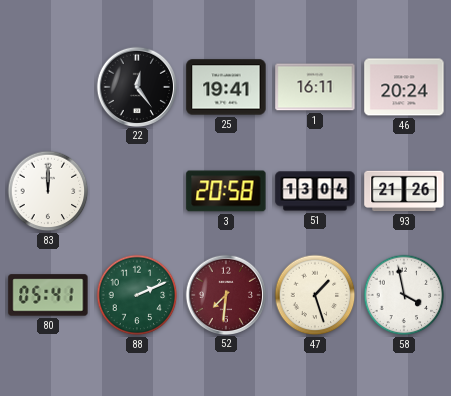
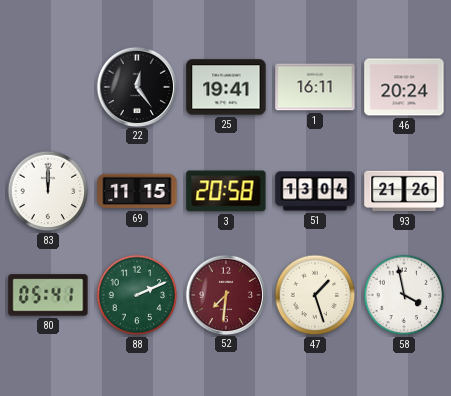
69: none -> 11:15
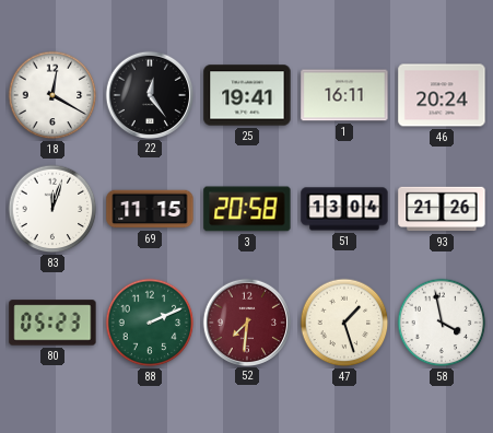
18: none -> 12:20
83: 12:00 -> 12:03
80: 05:41 -> 05:23
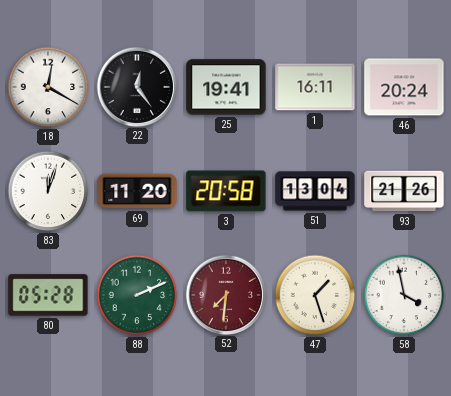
69: 11:15 -> 11:20
80: 05:23 -> 05:28
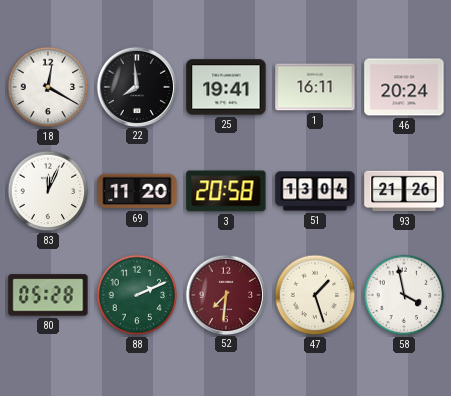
22: 12:24 -> 7:59
83: 12:03 -> 12:04
